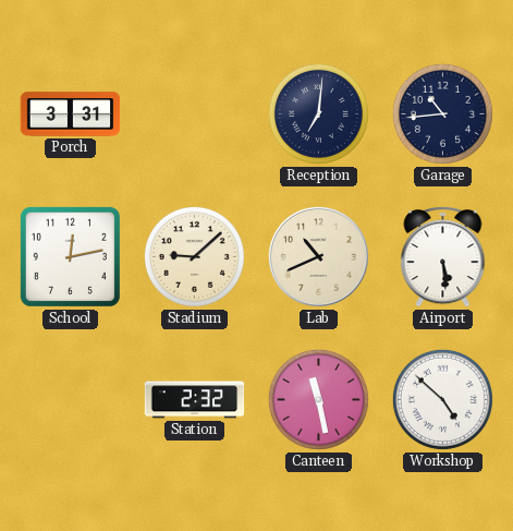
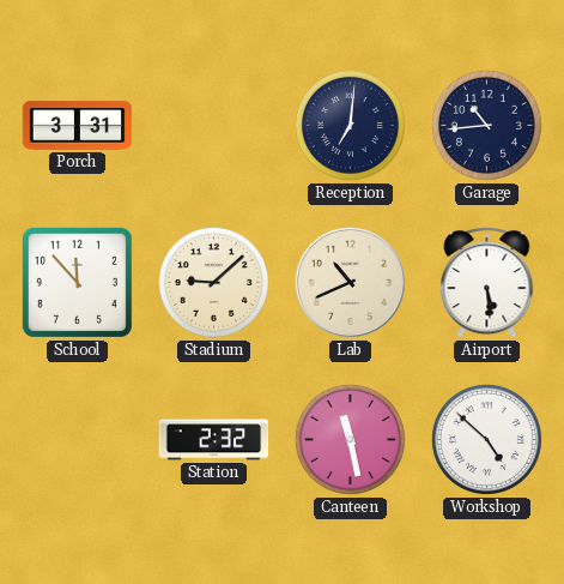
School: 12:13 -> 11:53
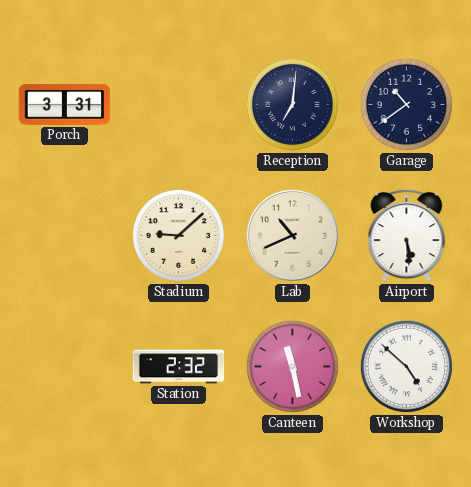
Garage: 10:44 -> 10:39
School: 11:53 -> none
